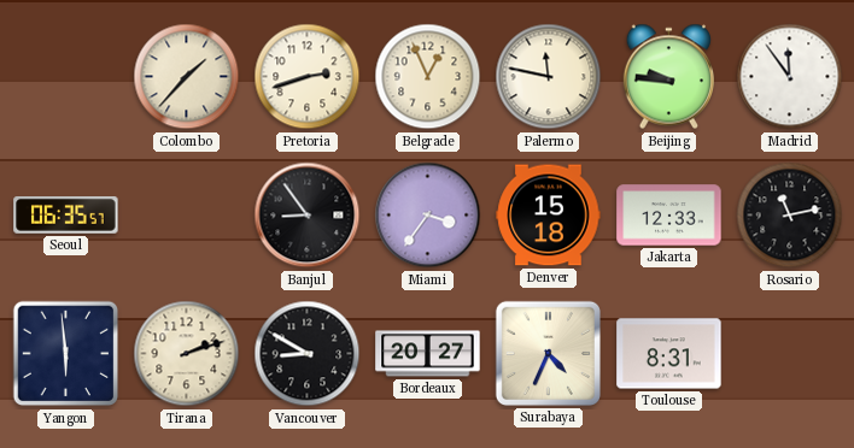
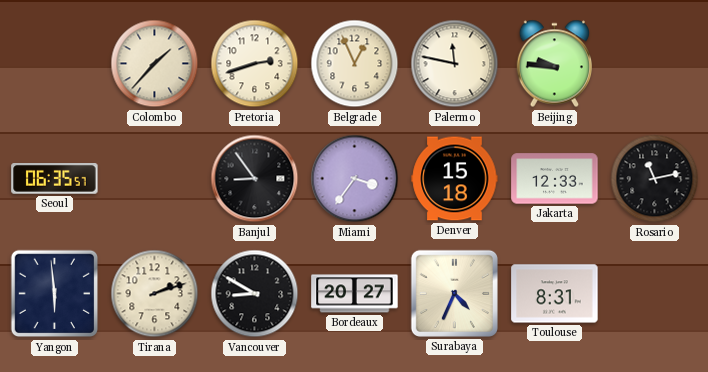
Madrid: 11:54 -> none
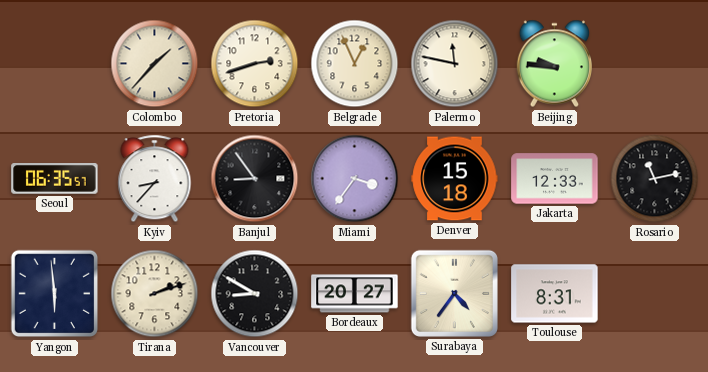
Kyiv: none -> 8:37
Surabaya: 4:34 -> 4:36
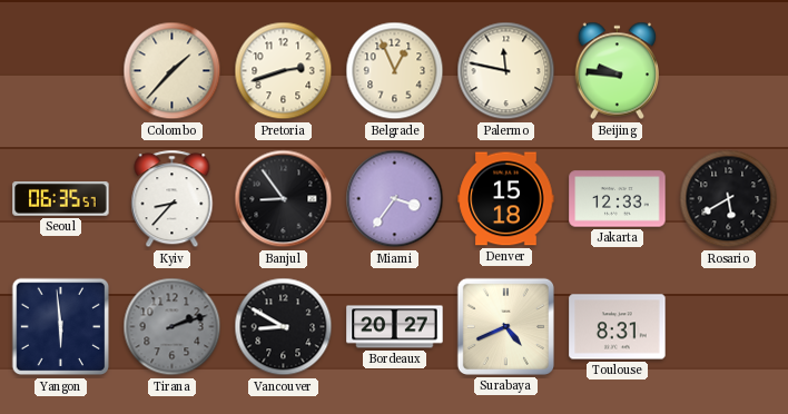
Rosario: 11:13 -> 5:40
Tirana dial: cream -> grey
Surabaya: 4:36 -> 4:41
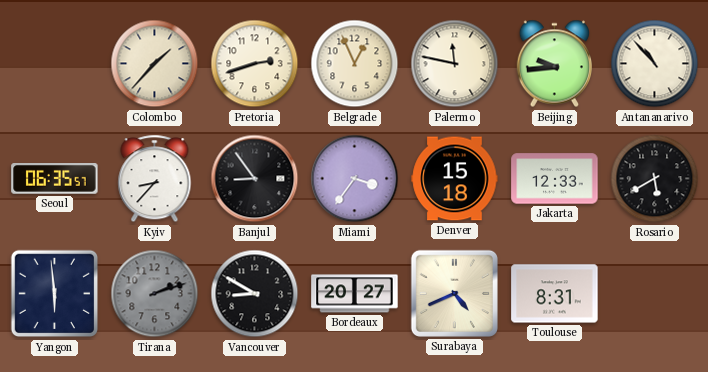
Beijing: 9:46 -> 9:44
Antananarivo: none -> 10:53
